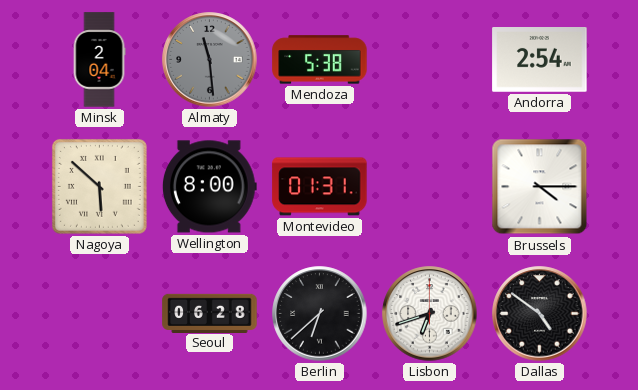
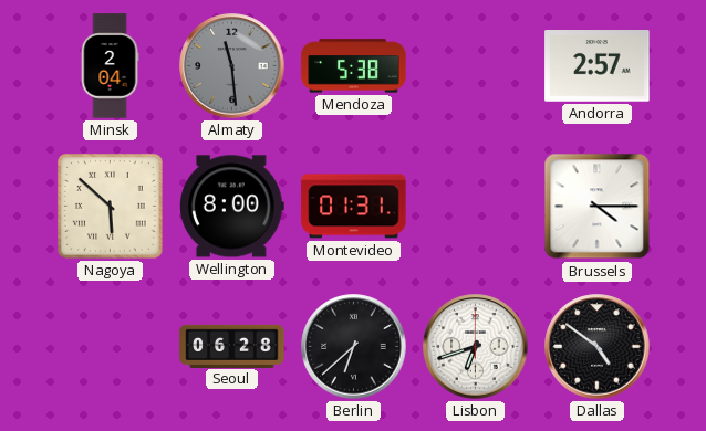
Andorra: 2:54 -> 2:57
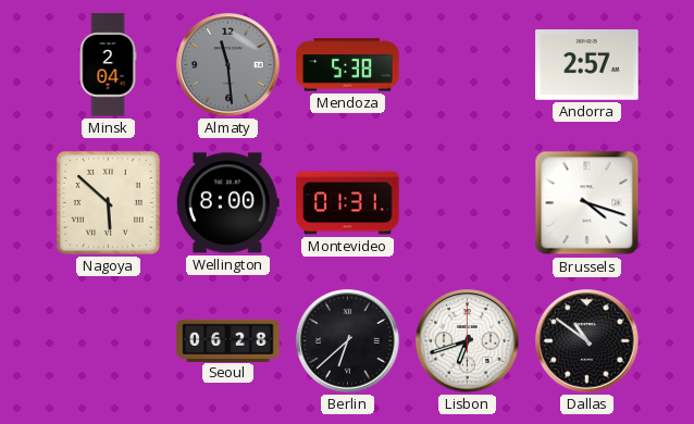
Brussels: 4:15 -> 4:18
Dallas: 4:51 -> 10:51
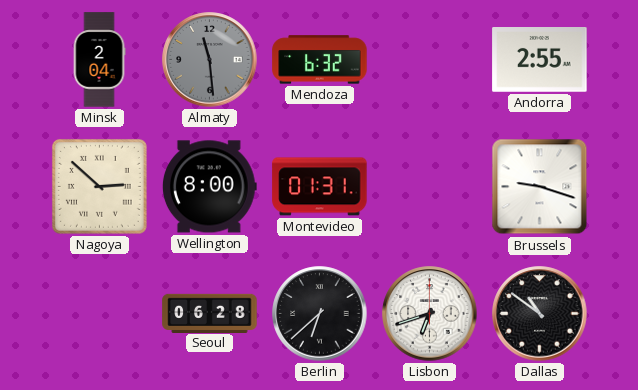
Mendoza: 5:38 -> 6:32
Andorra: 2:57 -> 2:55
Nagoya: 5:52 -> 2:52
Brussels: 4:18 -> 9:18
